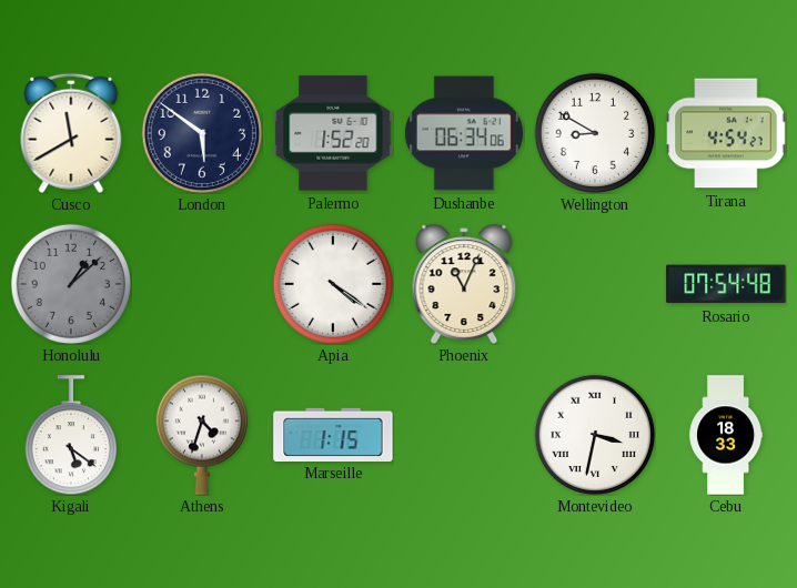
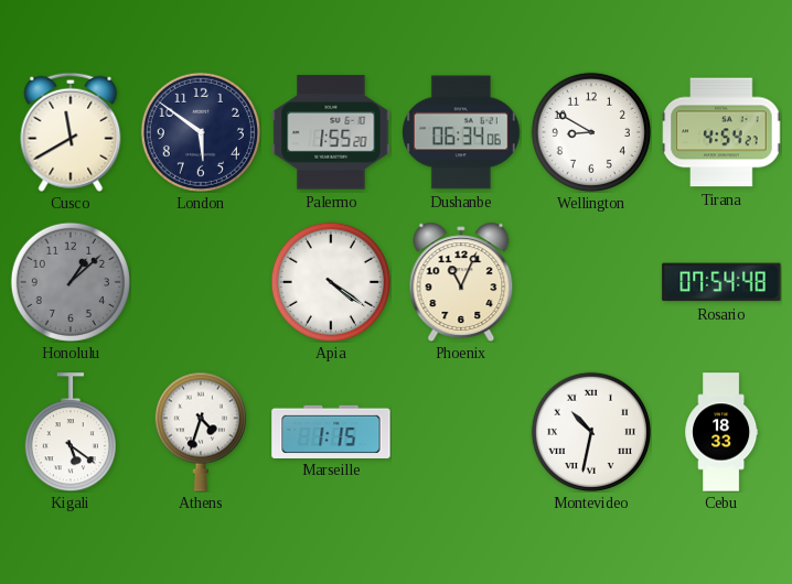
Palermo: 1:52 -> 1:55
Montevideo: 3:32 -> 10:32
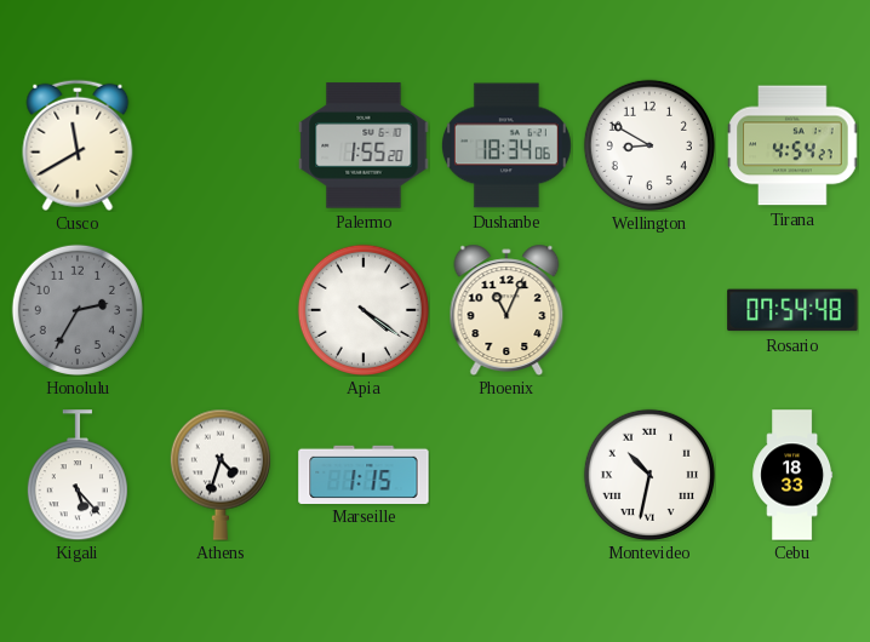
London: 5:51 -> none
Dushanbe: 06:34 -> 18:34
Honolulu: 1:08 -> 2:35
Kigali: 5:21 -> 5:23
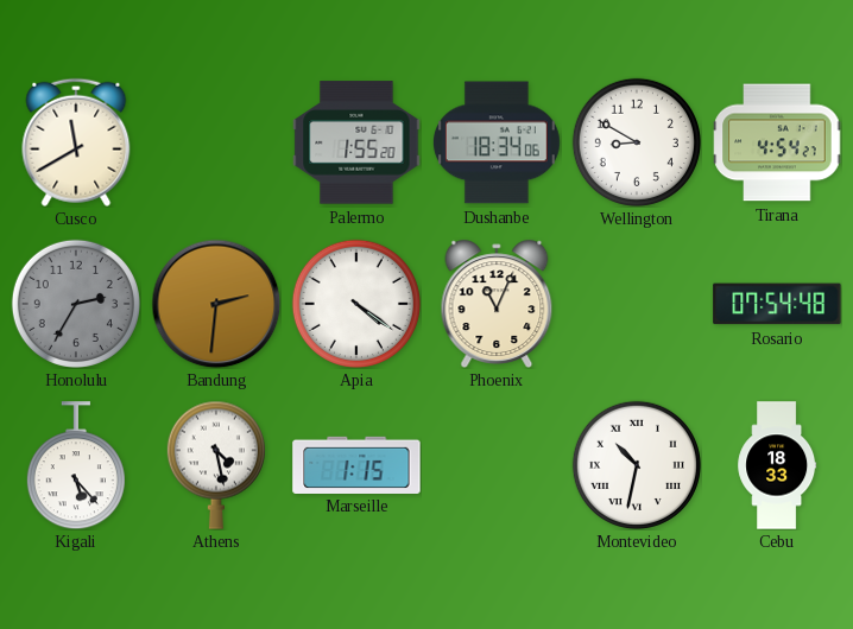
Bandung: none -> 2:31
Athens: 4:33 -> 4:28
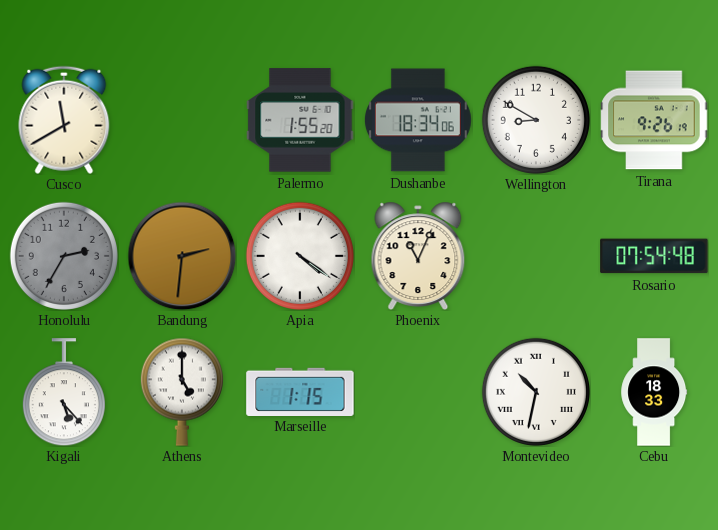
Tirana: 4:54 -> 9:26
Athens: 4:28 -> 5:00
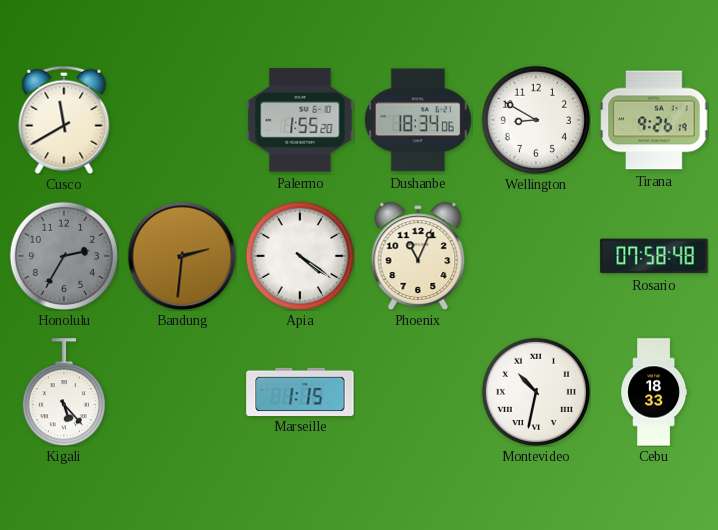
Rosario: 07:54 -> 07:58
Athens: 5:00 -> none
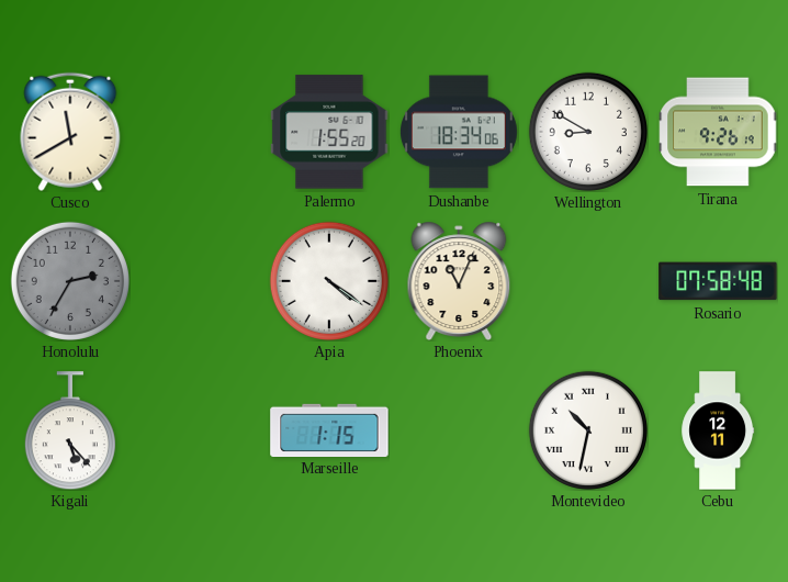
Bandung: 2:31 -> none
Cebu: 18:33 -> 12:11
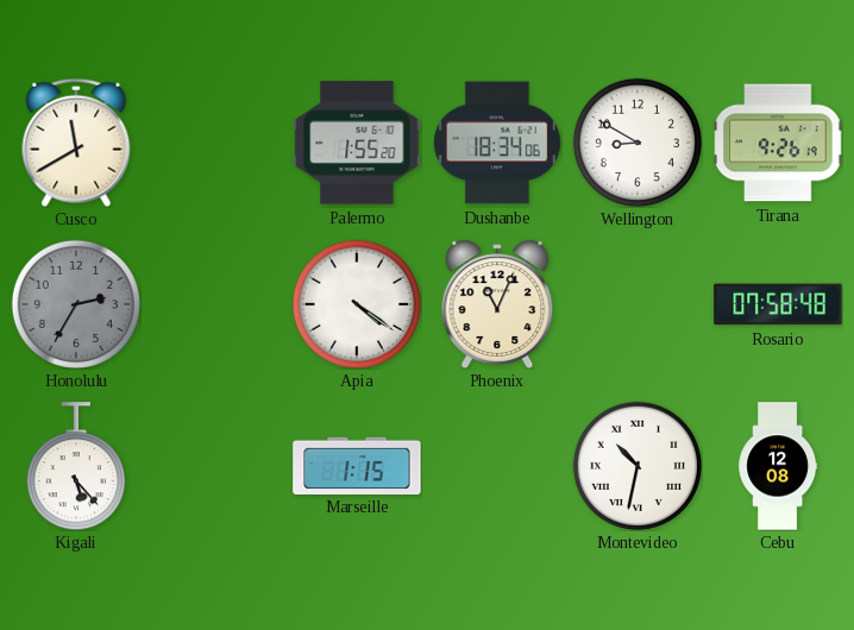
Cebu: 12:11 -> 12:08
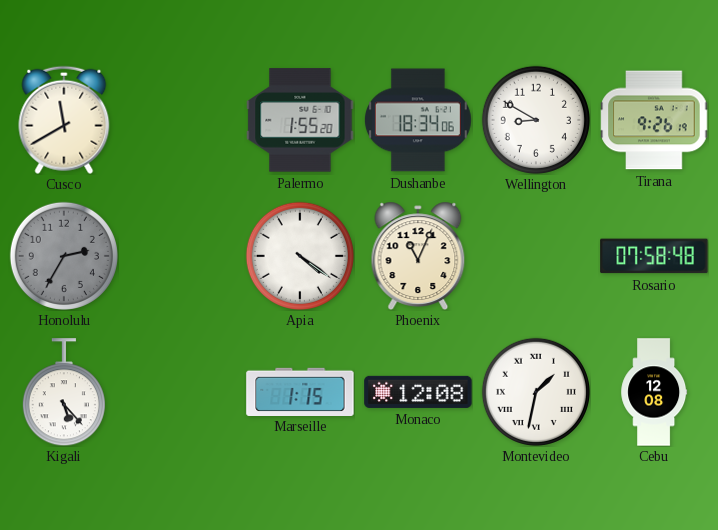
Monaco: none -> 12:08
Montevideo: 10:32 -> 1:32
